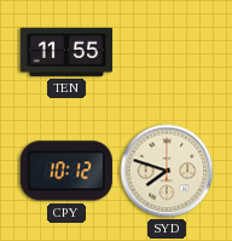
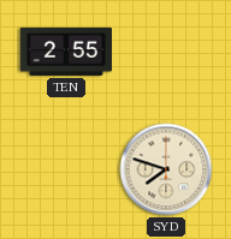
TEN: 11:55 -> 2:55
CPY: 10:12 -> none
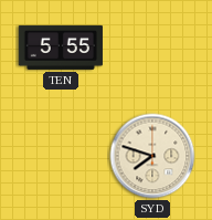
TEN: 2:55 -> 5:55
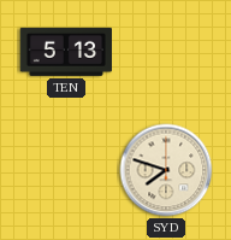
TEN: 5:55 -> 5:13
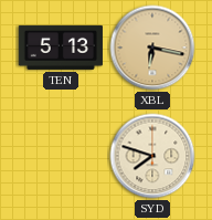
XBL: none -> 6:17
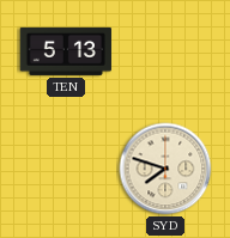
XBL: 6:17 -> none
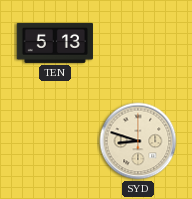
SYD: 7:48 -> 8:48
